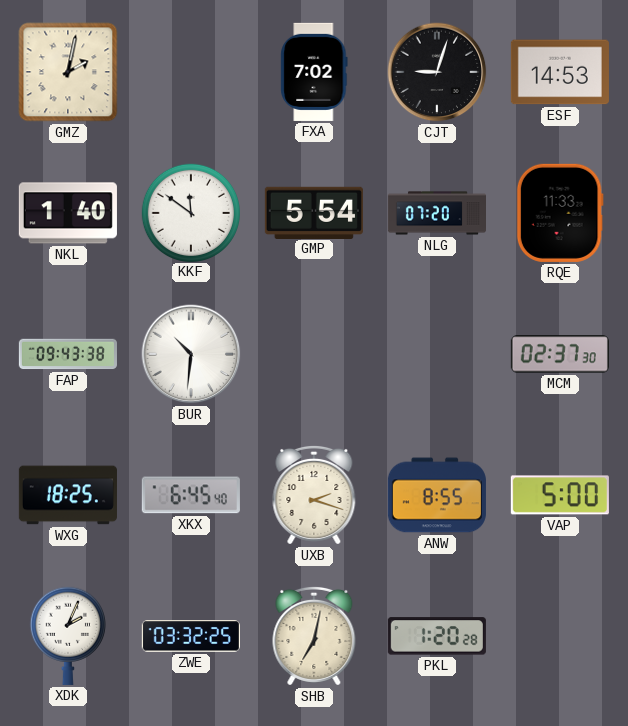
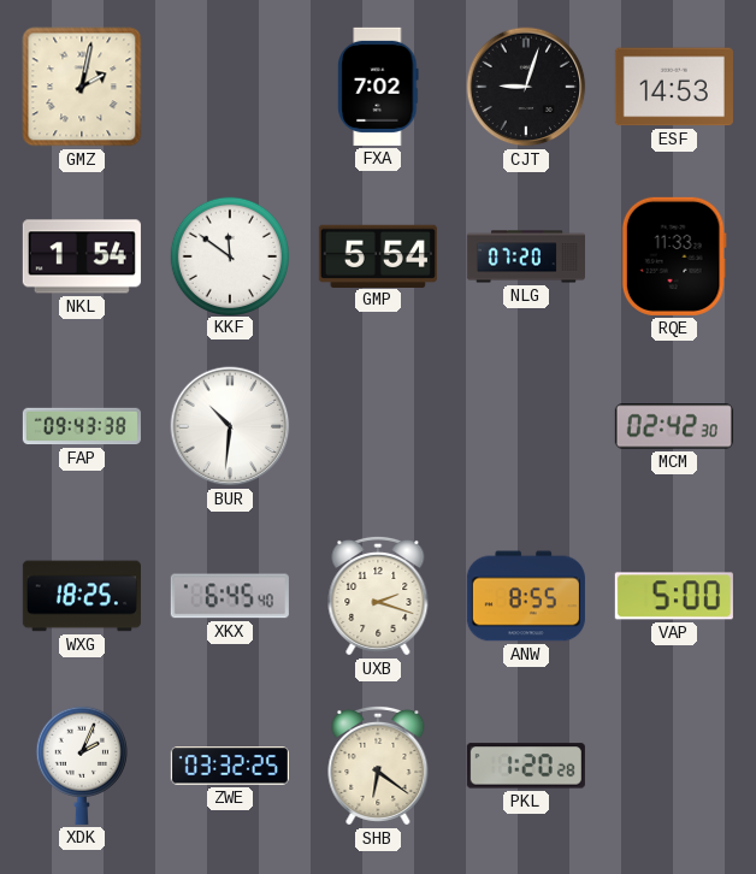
NKL: 1:40 -> 1:54
MCM: 02:37 -> 02:42
SHB: 7:02 -> 6:21
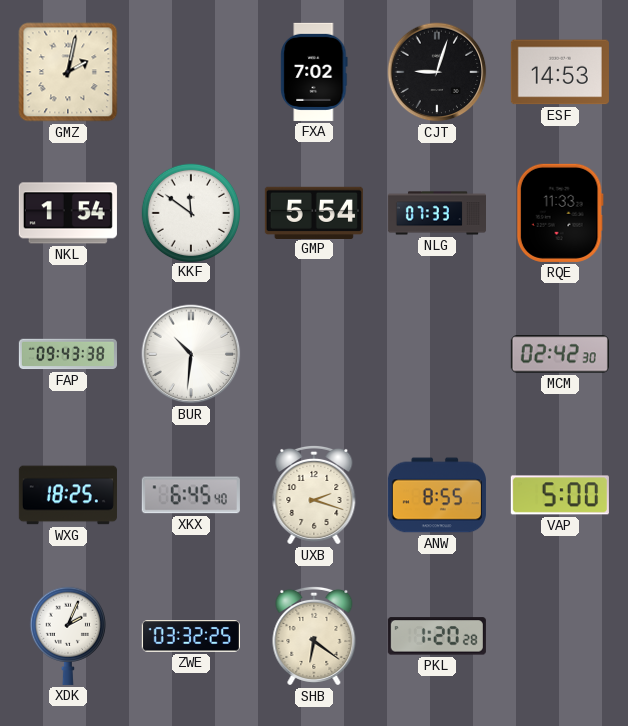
NLG: 07:20 -> 07:33
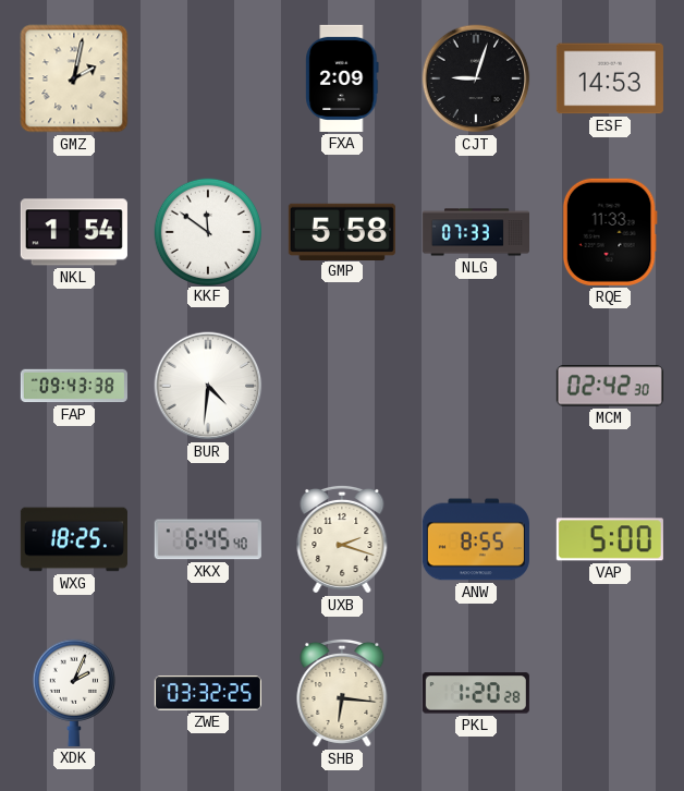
FXA: 7:02 -> 2:09
GMP: 5:54 -> 5:58
BUR: 10:31 -> 4:31
SHB: 6:21 -> 6:16
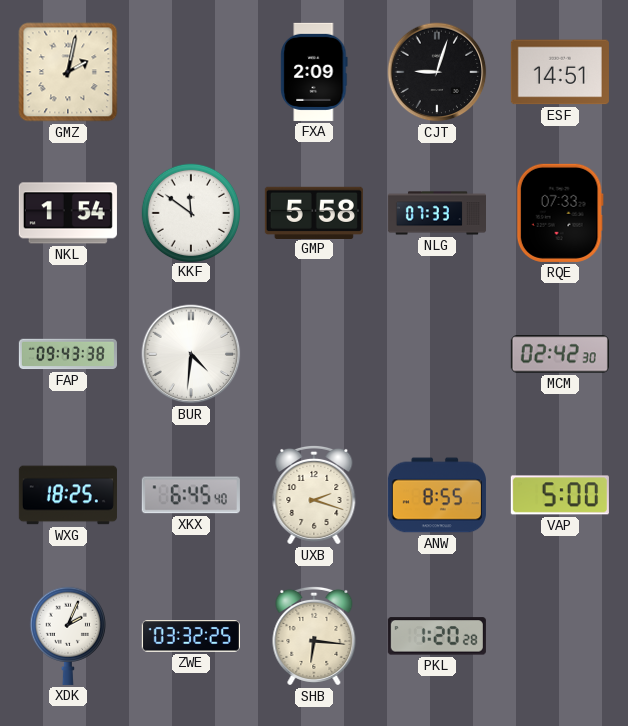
ESF: 14:53 -> 14:51
RQE: 11:33 -> 07:33
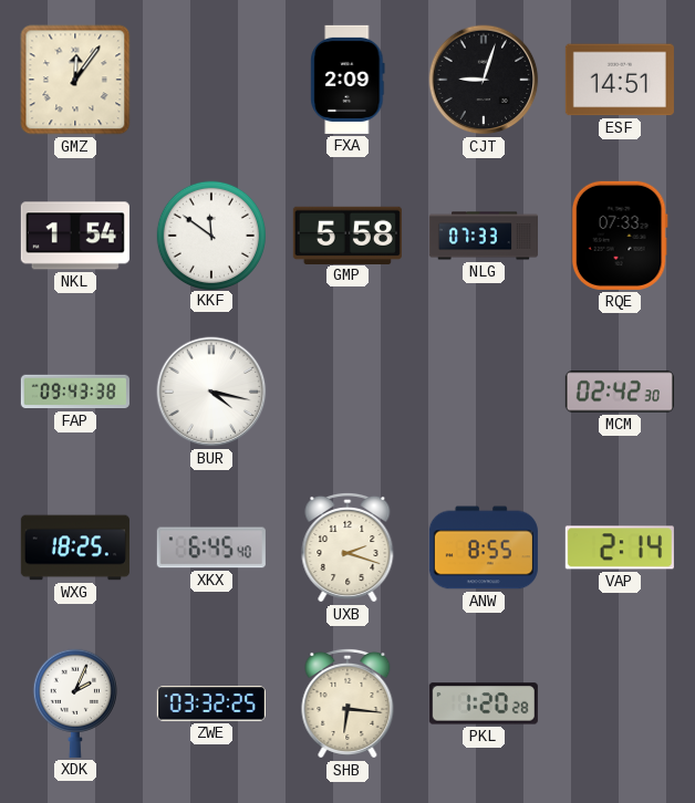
GMZ: 2:02 -> 12:06
BUR: 4:31 -> 4:17
VAP: 5:00 -> 2:14
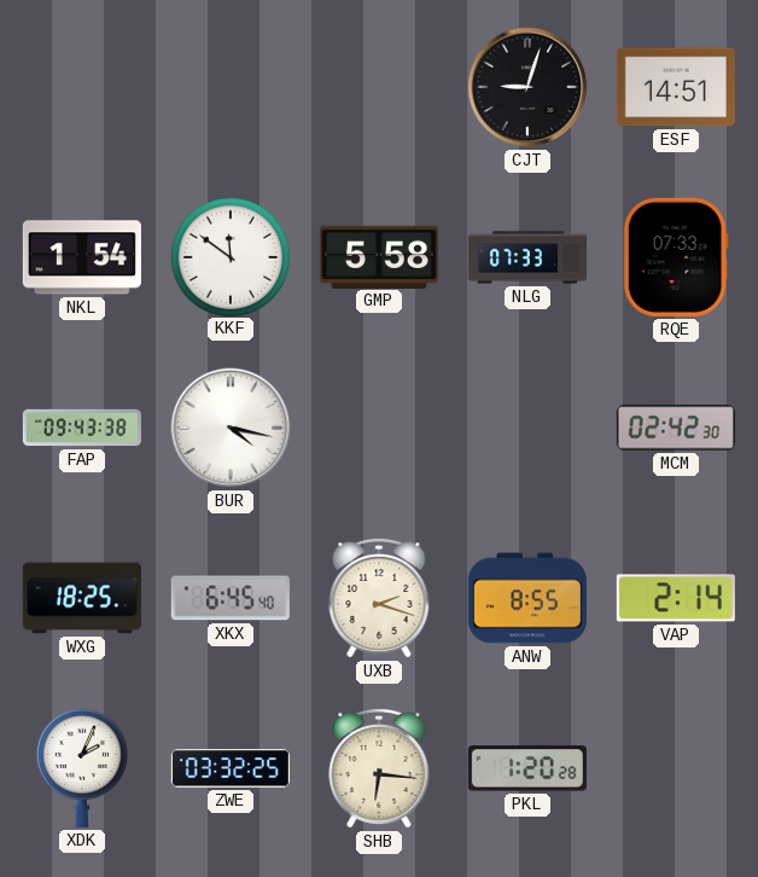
GMZ: 12:06 -> none
FXA: 2:09 -> none
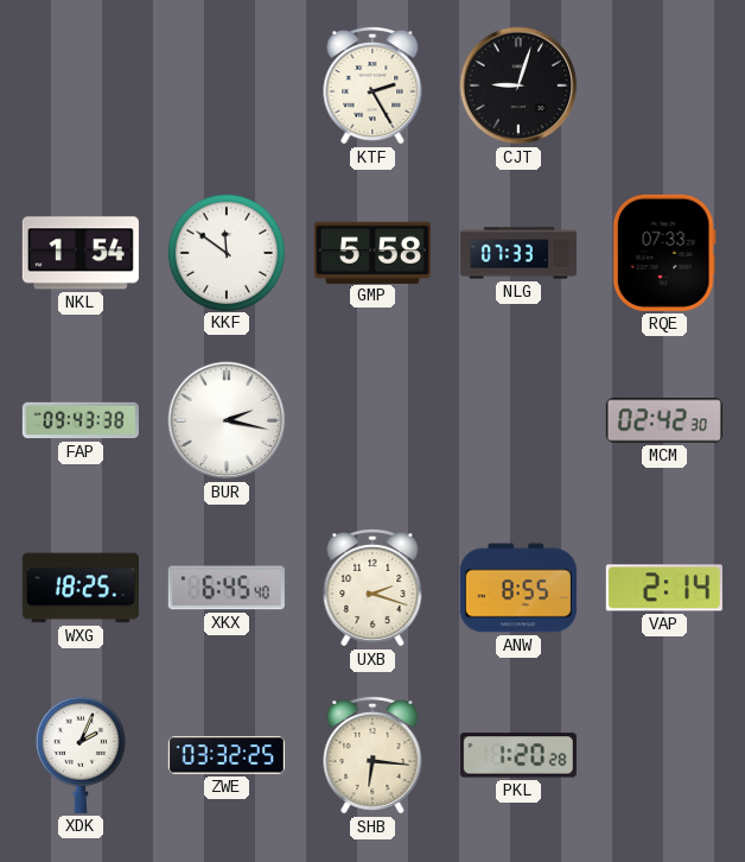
KTF: none -> 2:25
ESF: 14:51 -> none
BUR: 4:17 -> 2:17
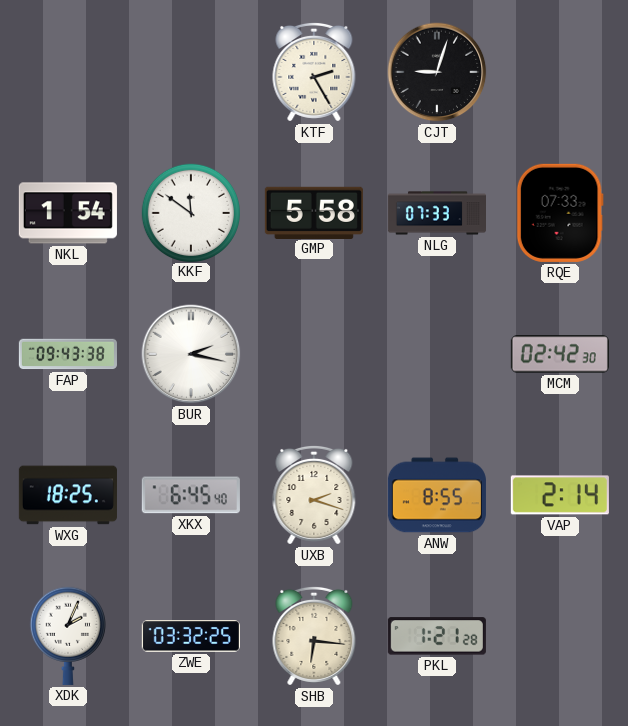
PKL: 1:20 -> 1:21
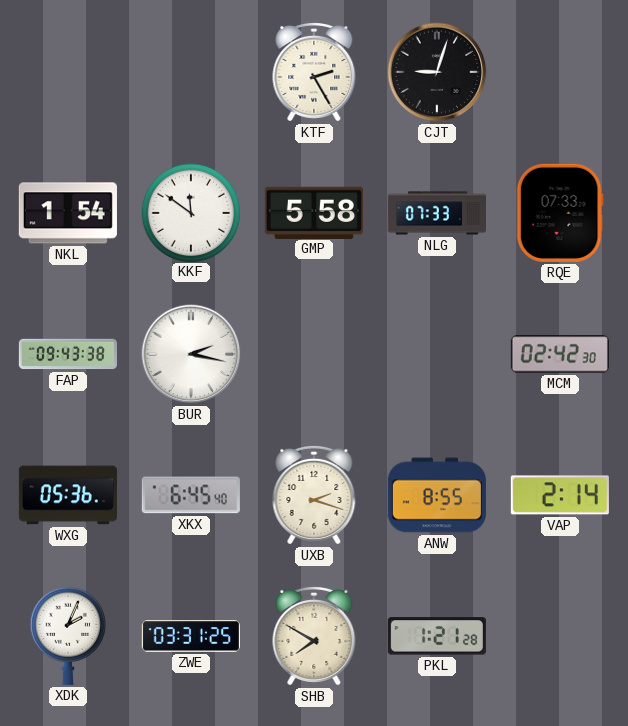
WXG: 18:25 -> 05:36
ZWE: 03:32 -> 03:31
SHB: 6:16 -> 7:50
